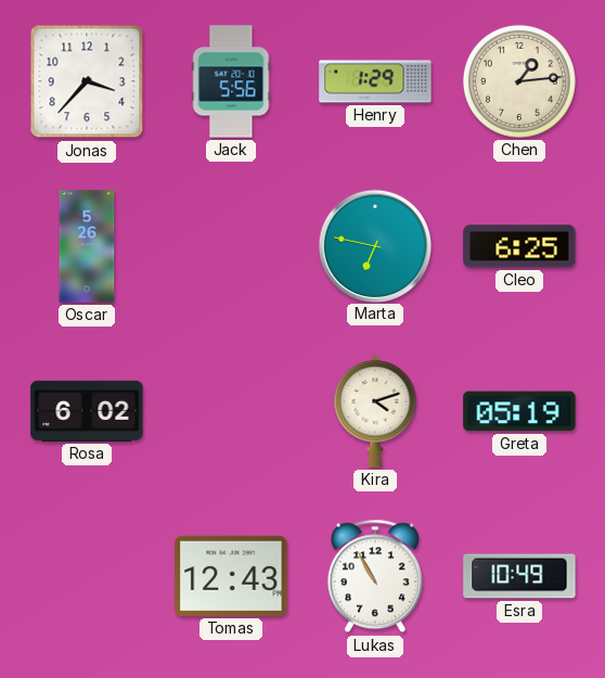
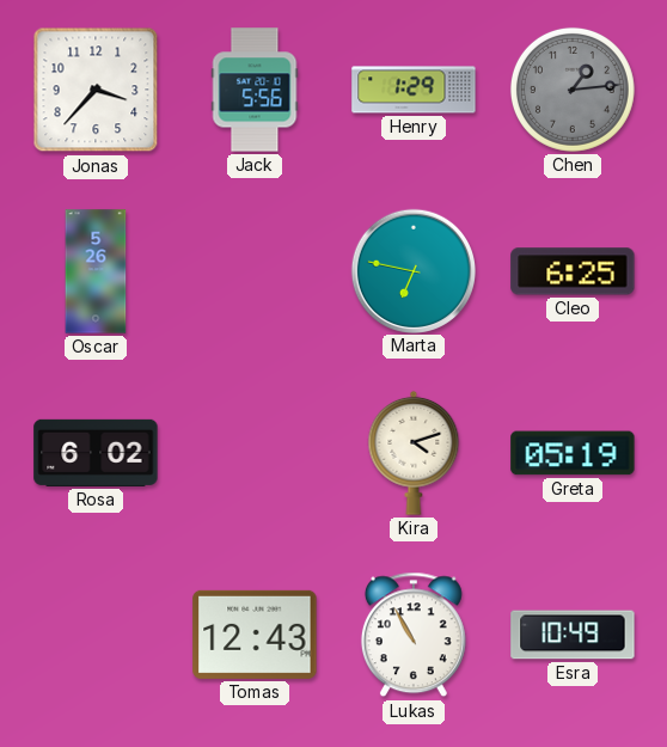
Chen dial: cream -> grey
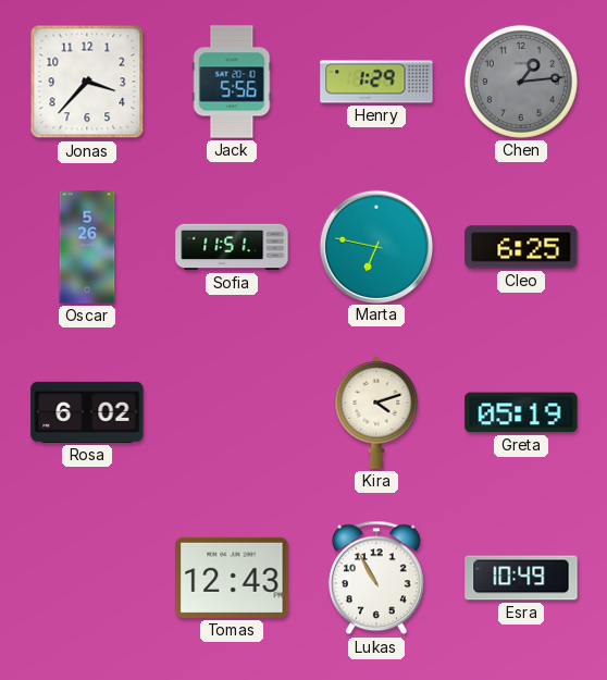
Sofia: none -> 11:51
